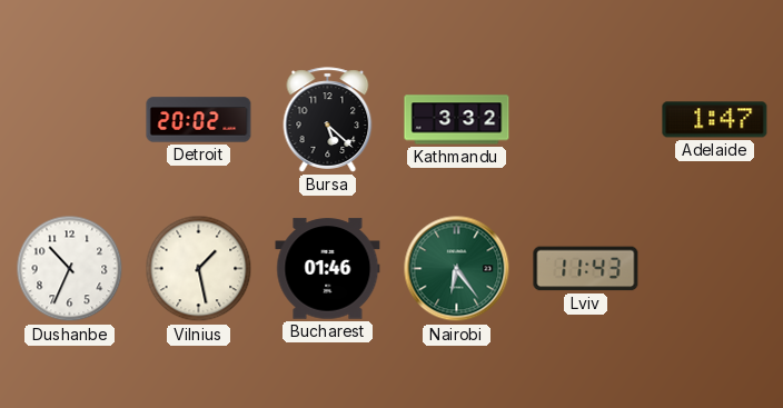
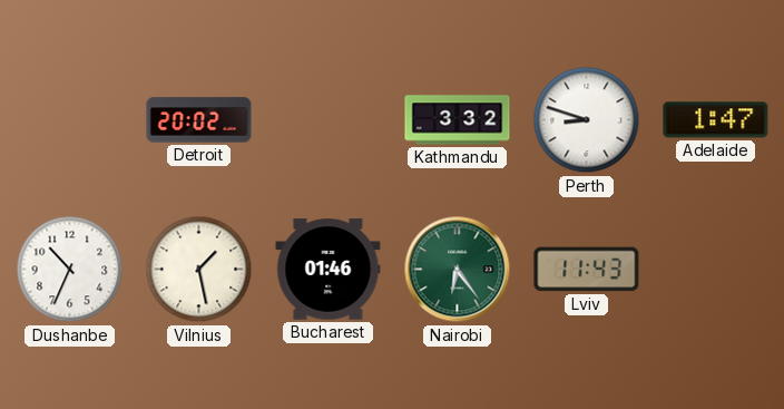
Bursa: 5:22 -> none
Perth: none -> 8:48
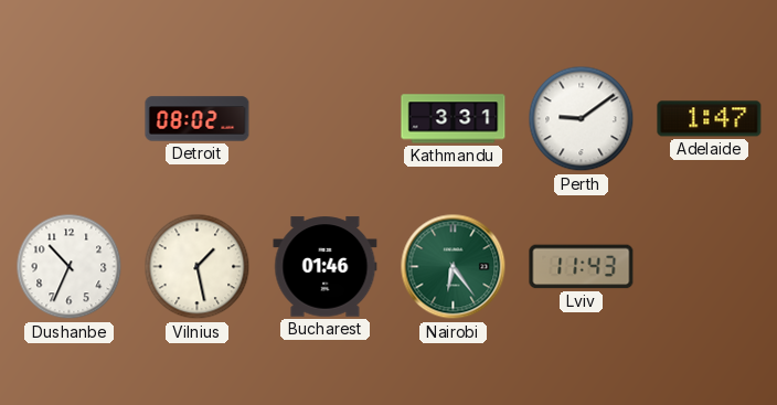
Detroit: 20:02 -> 08:02
Kathmandu: 3:32 -> 3:31
Perth: 8:48 -> 9:09
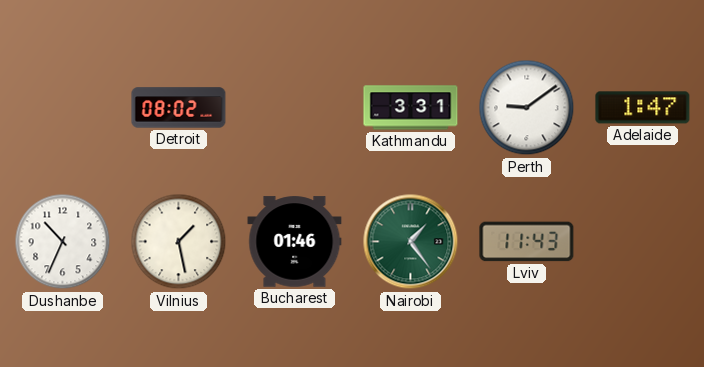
Nairobi: 6:24 -> 1:24
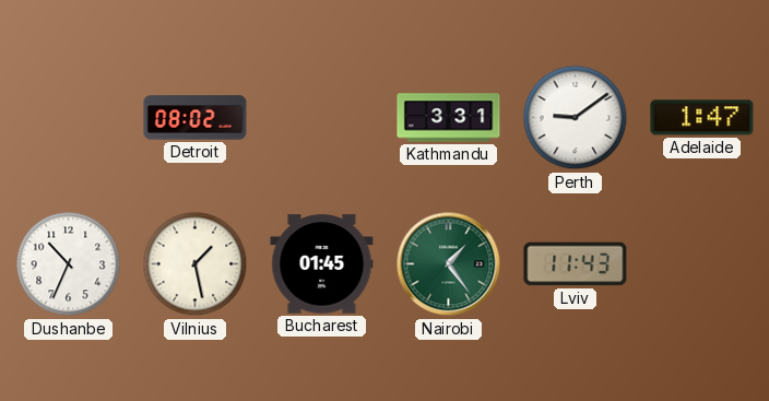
Bucharest: 01:46 -> 01:45
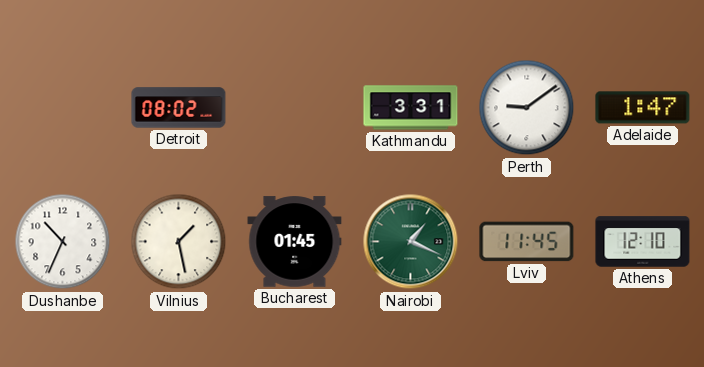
Nairobi: 1:24 -> 1:19
Lviv: 11:43 -> 11:45
Athens: none -> 12:10
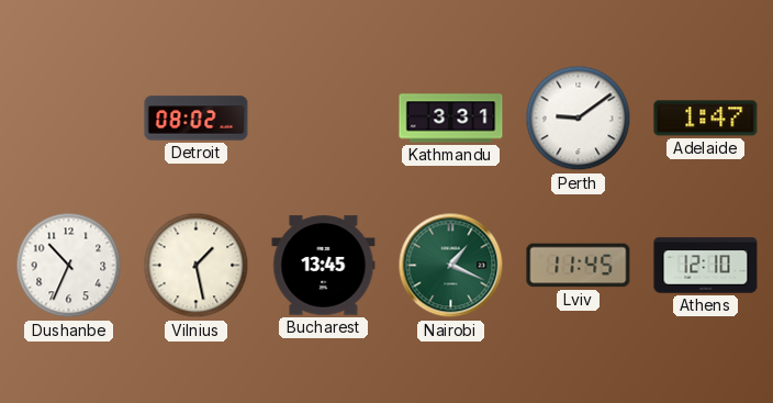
Bucharest: 01:45 -> 13:45
